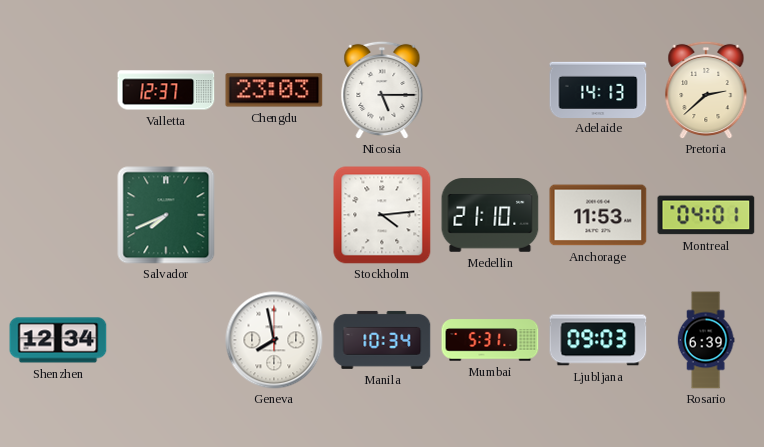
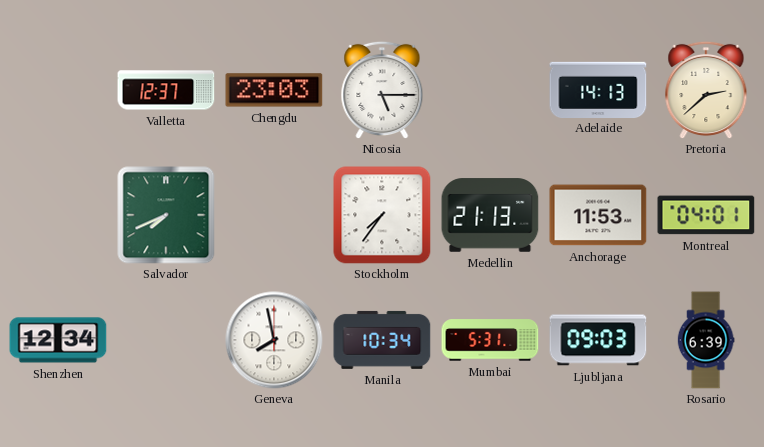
Stockholm: 4:14 -> 7:36
Medellin: 21:10 -> 21:13
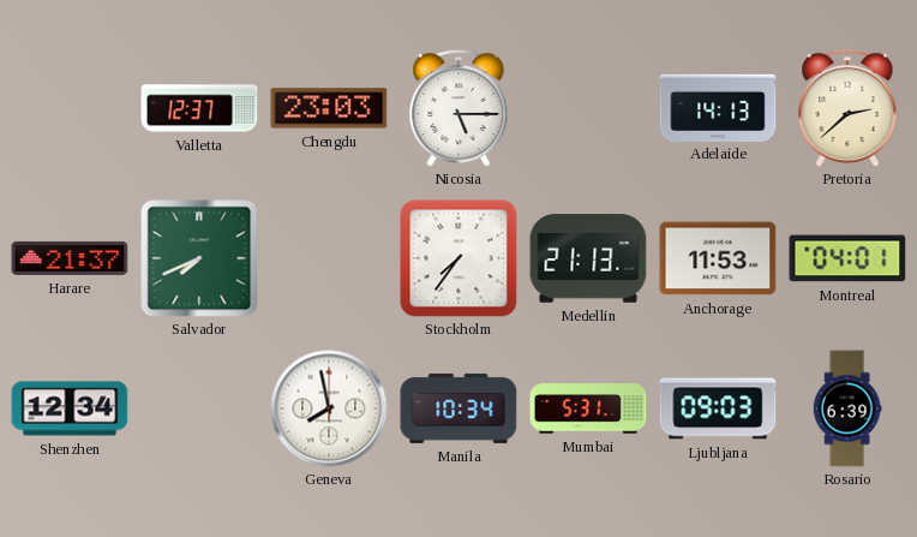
Harare: none -> 21:37
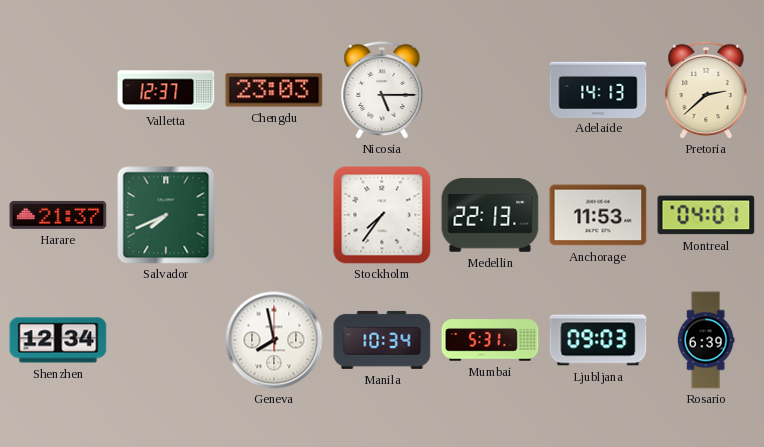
Medellin: 21:13 -> 22:13
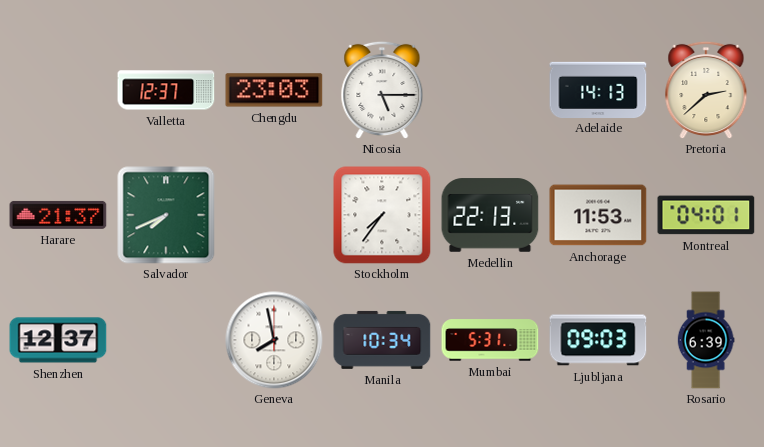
Shenzhen: 12:34 -> 12:37
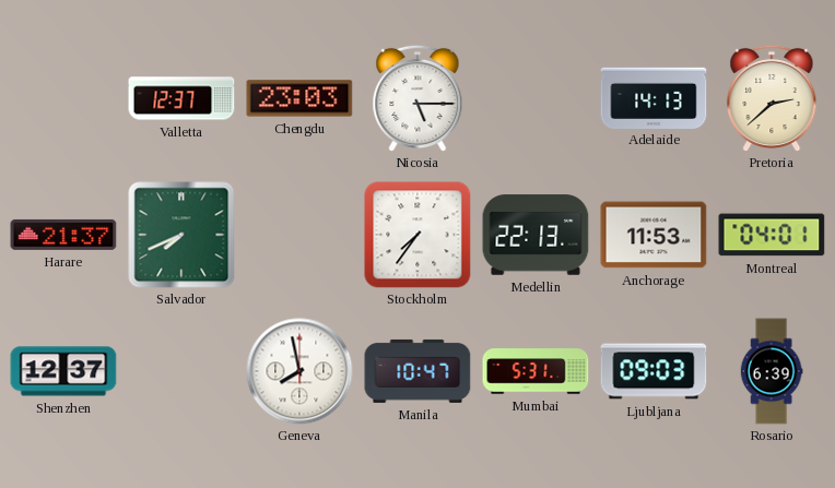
Manila: 10:34 -> 10:47
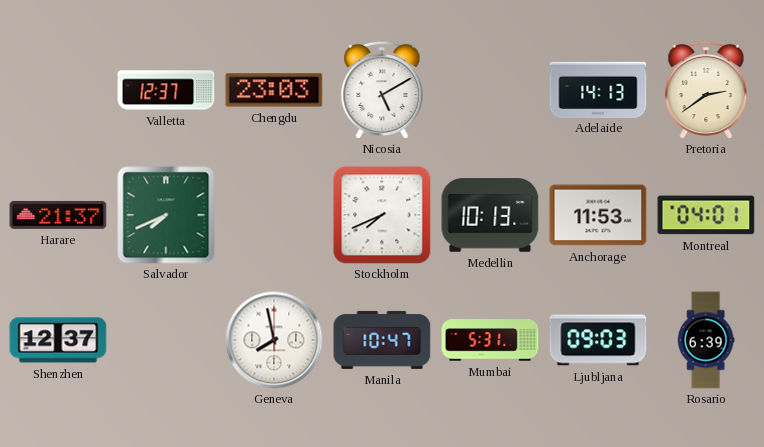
Nicosia: 5:15 -> 5:10
Pretoria: 2:38 -> 2:39
Stockholm: 7:36 -> 7:41
Medellin: 22:13 -> 10:13
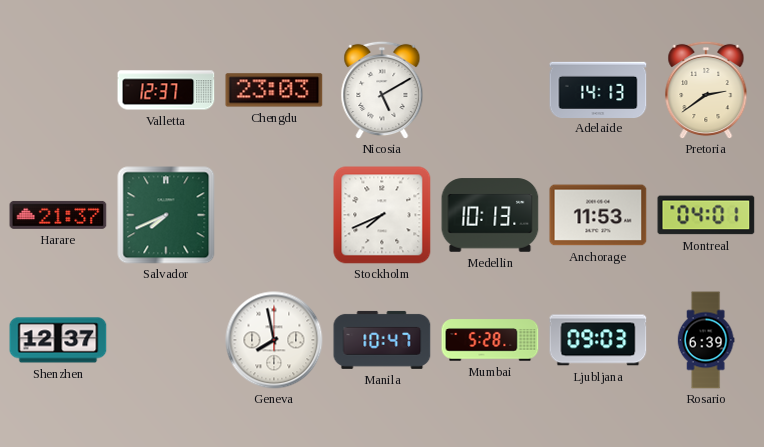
Mumbai: 5:31 -> 5:28
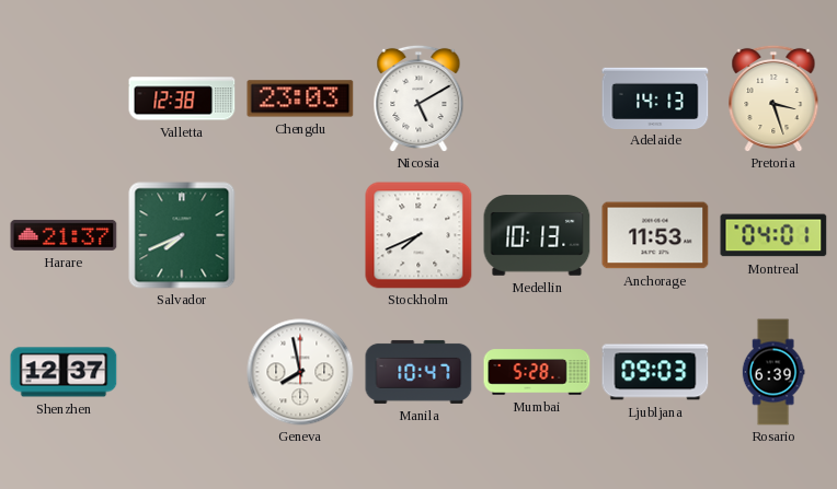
Valletta: 12:37 -> 12:38
Pretoria: 2:39 -> 3:27
